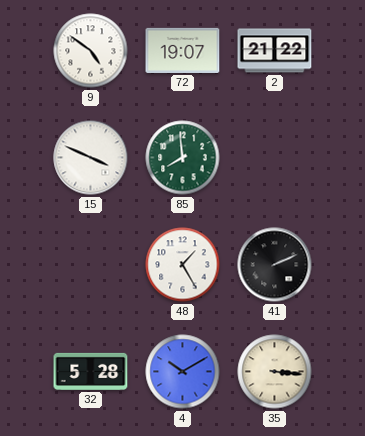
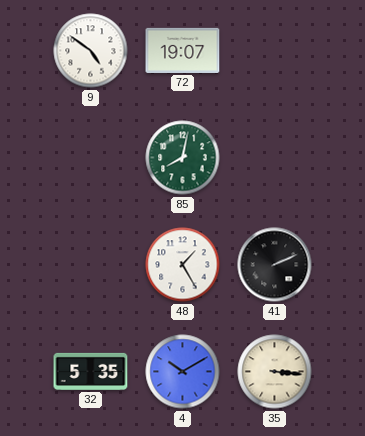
2: 21:22 -> none
15: 3:49 -> none
85: 7:59 -> 8:02
32: 5:28 -> 5:35
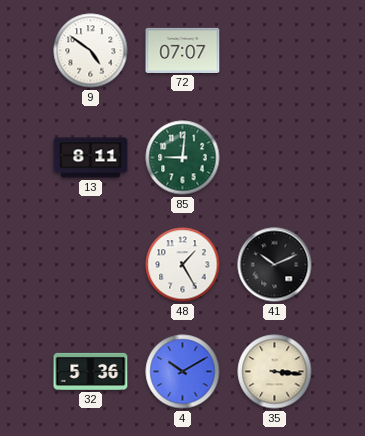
72: 19:07 -> 07:07
13: none -> 8:11
85: 8:02 -> 9:01
41: 2:11 -> 10:11
32: 5:35 -> 5:36
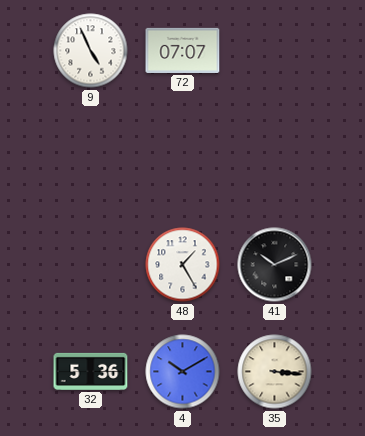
9: 4:51 -> 4:56
13: 8:11 -> none
85: 9:01 -> none
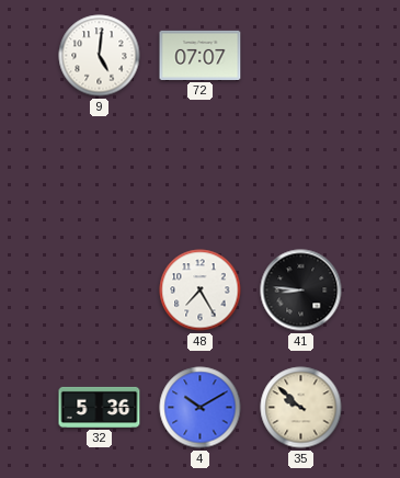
9: 4:56 -> 5:01
48: 1:25 -> 7:25
41: 10:11 -> 8:46
35: 3:16 -> 9:52
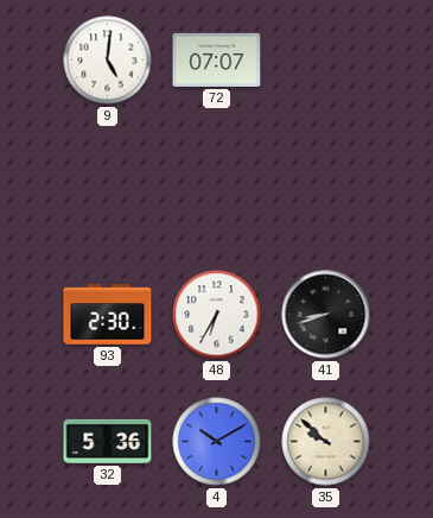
93: none -> 2:30
48: 7:25 -> 6:35
41: 8:46 -> 8:42
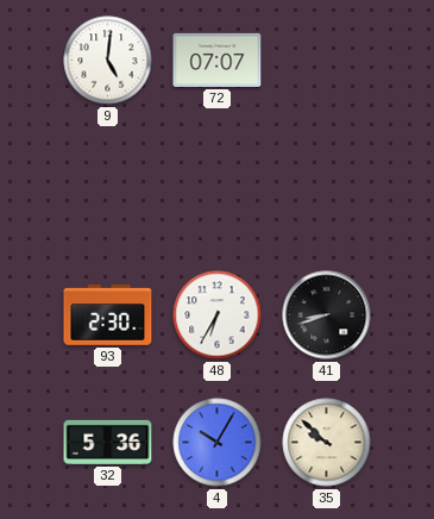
4: 10:10 -> 10:05
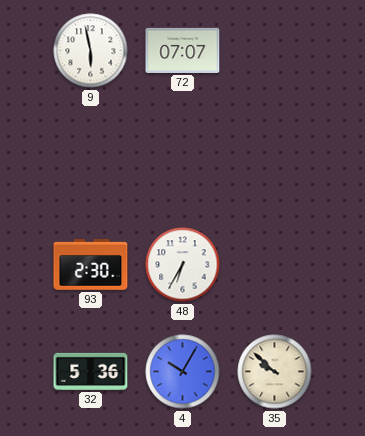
9: 5:01 -> 5:58
41: 8:42 -> none
